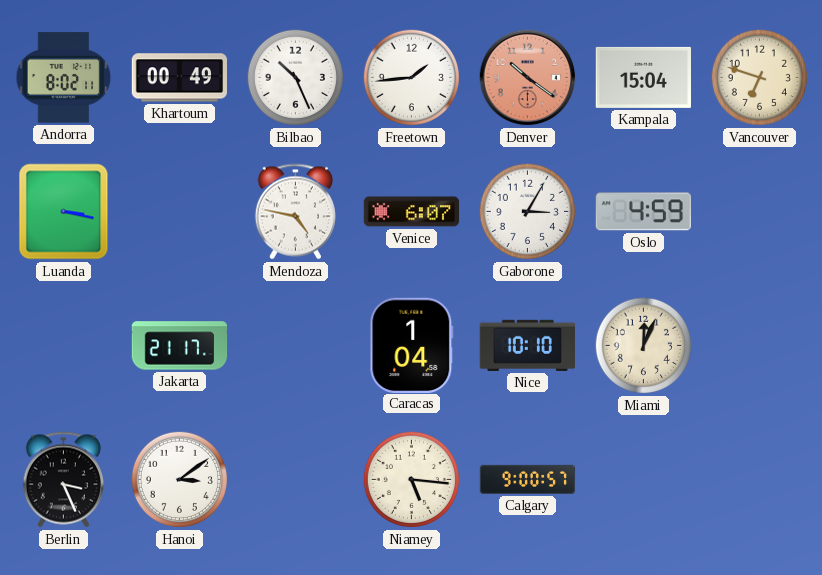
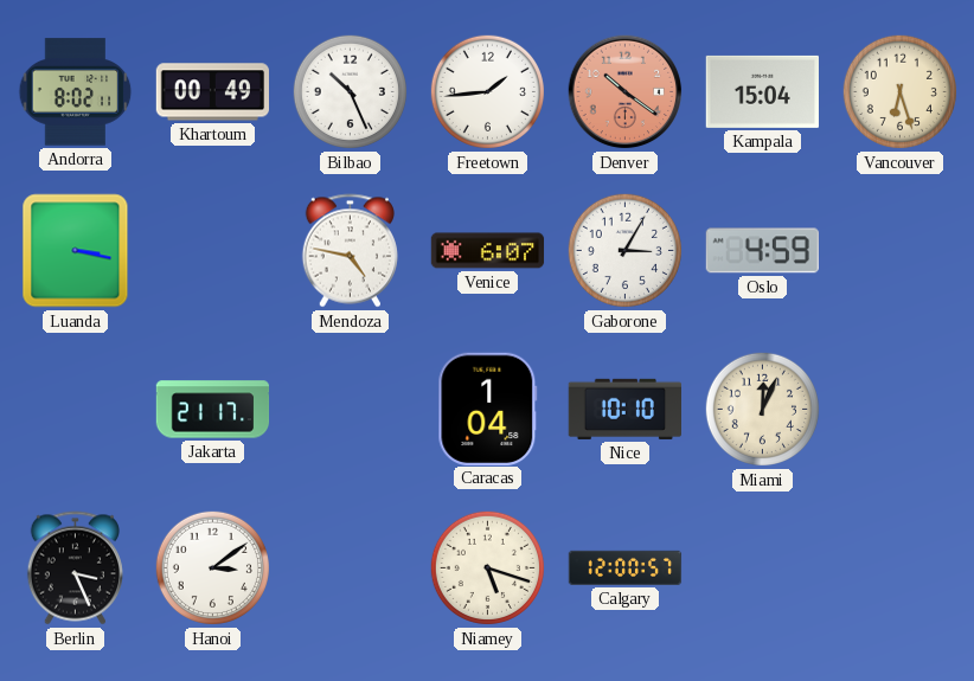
Vancouver: 6:48 -> 6:27
Niamey: 5:16 -> 5:18
Calgary: 9:00 -> 12:00
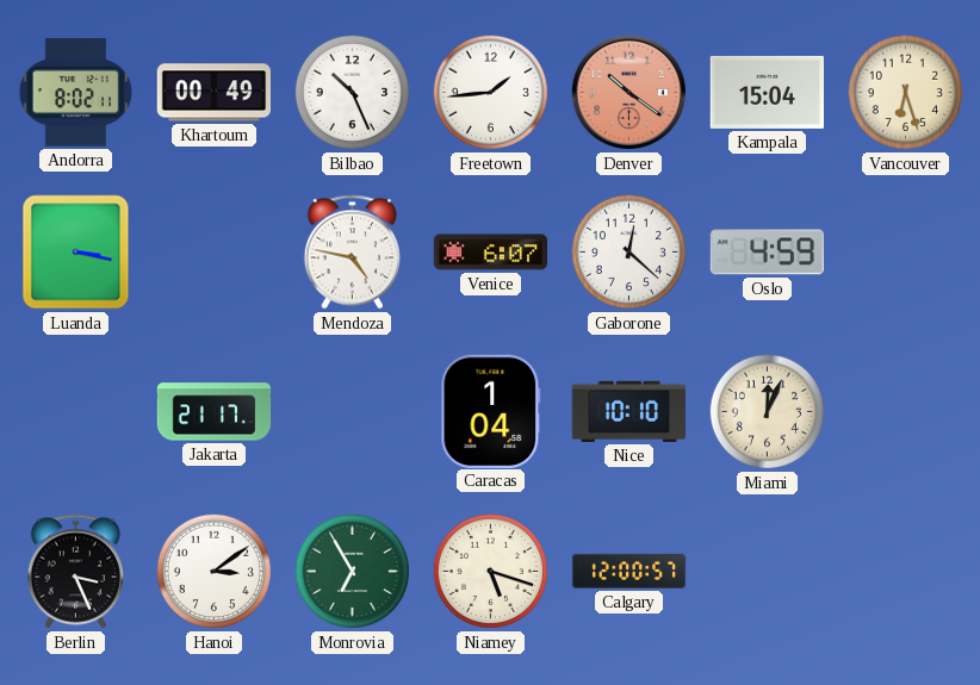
Gaborone: 3:05 -> 12:22
Monrovia: none -> 6:55
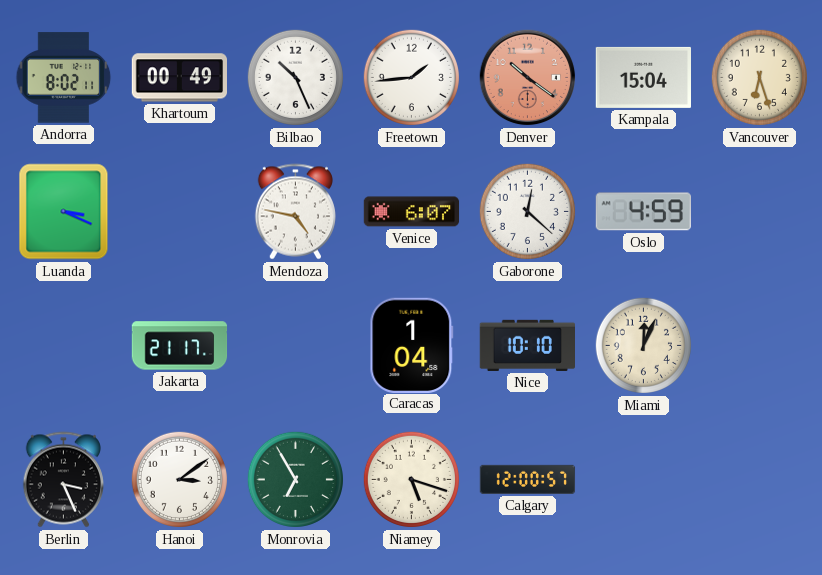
Luanda: 3:17 -> 3:19
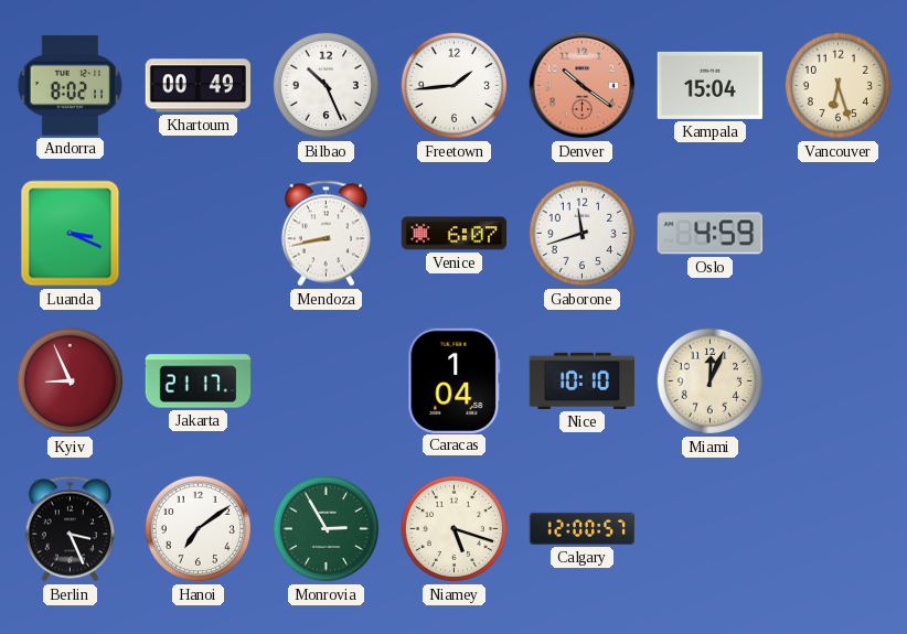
Mendoza: 4:47 -> 8:43
Gaborone: 12:22 -> 11:42
Kyiv: none -> 8:56
Hanoi: 3:09 -> 7:09
Monrovia: 6:55 -> 2:55
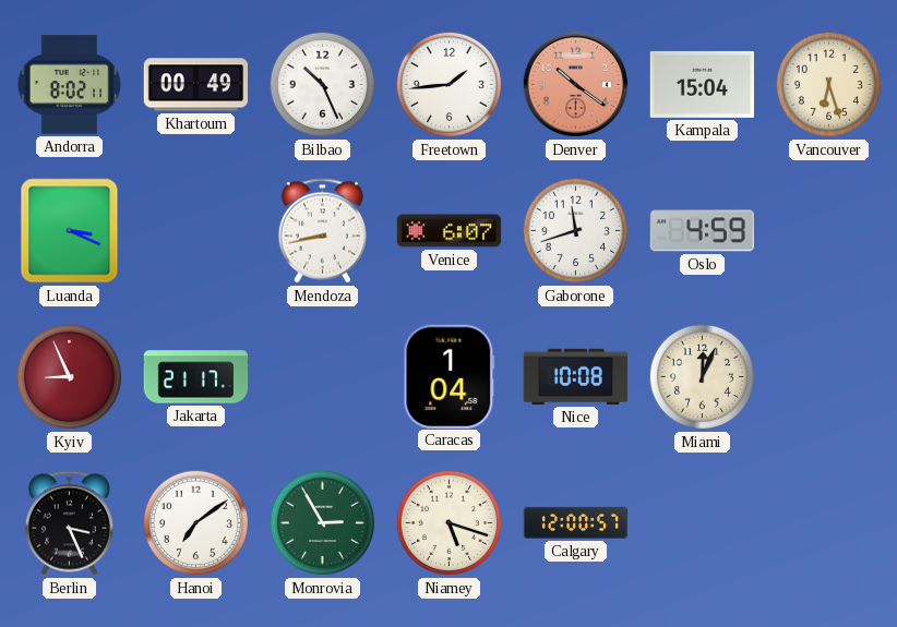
Nice: 10:10 -> 10:08
